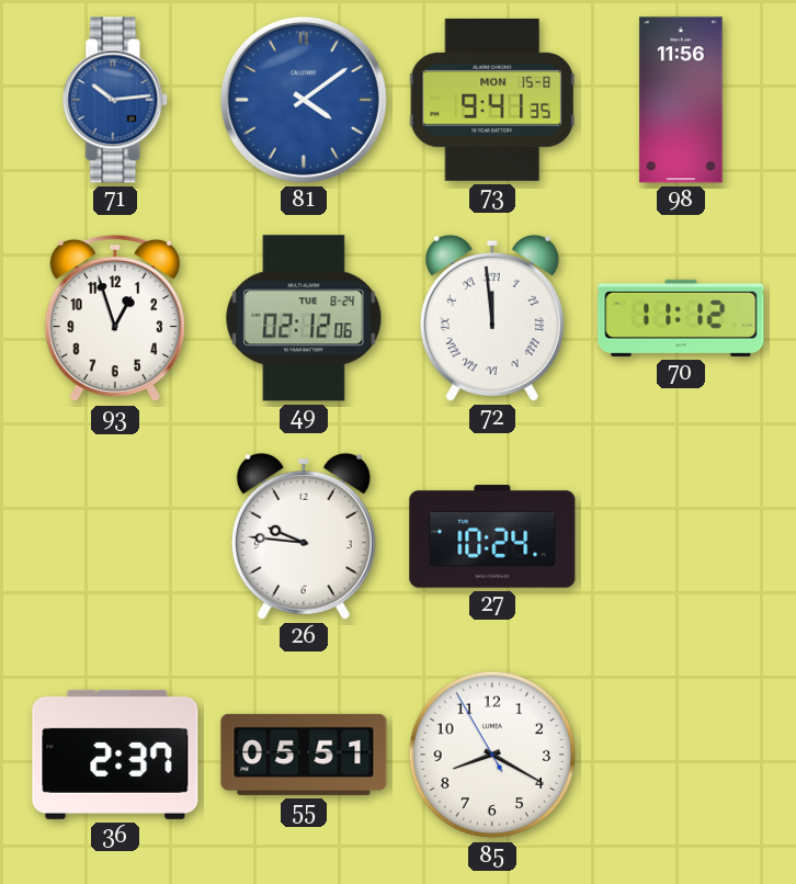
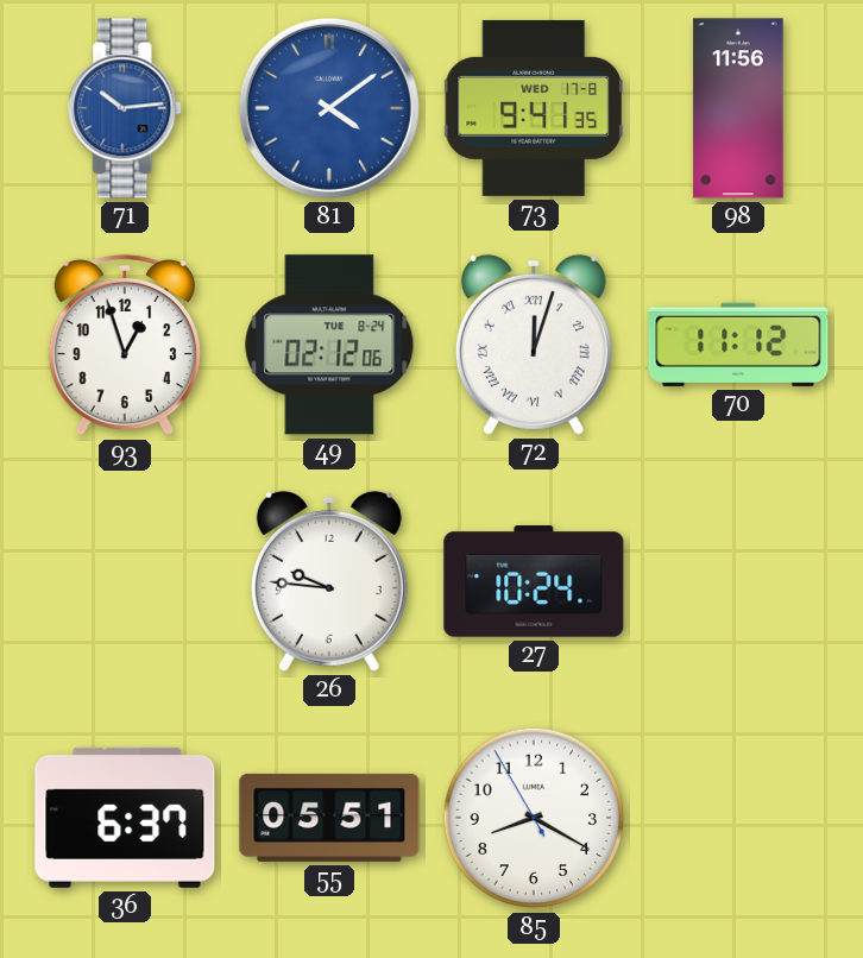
73 date: MON 15-8 -> WED 17-8
72: 11:59 -> 12:03
36: 2:37 -> 6:37
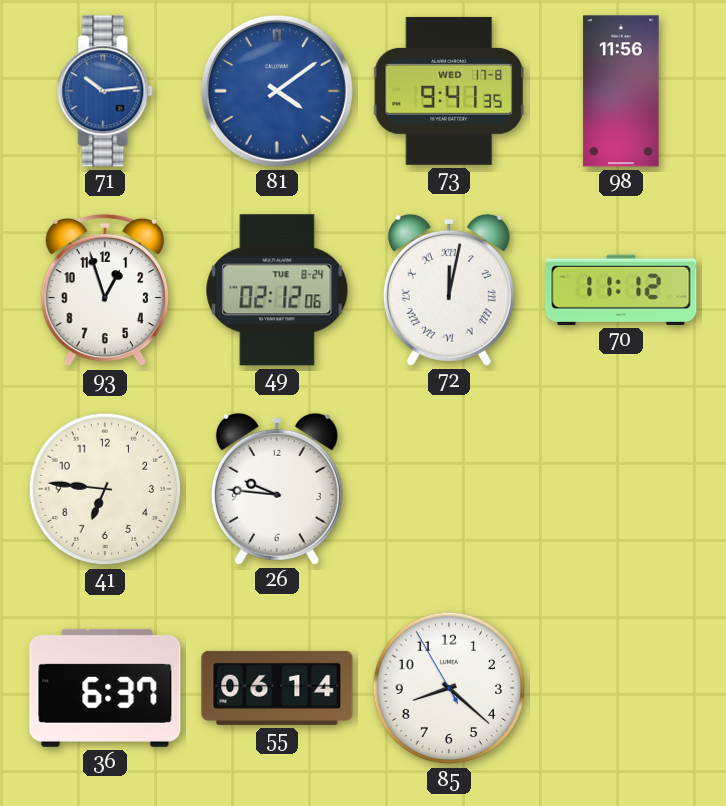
72: 12:03 -> 12:02
41: none -> 6:46
27: 10:24 -> none
55: 05:51 -> 06:14
85: 8:19 -> 8:21
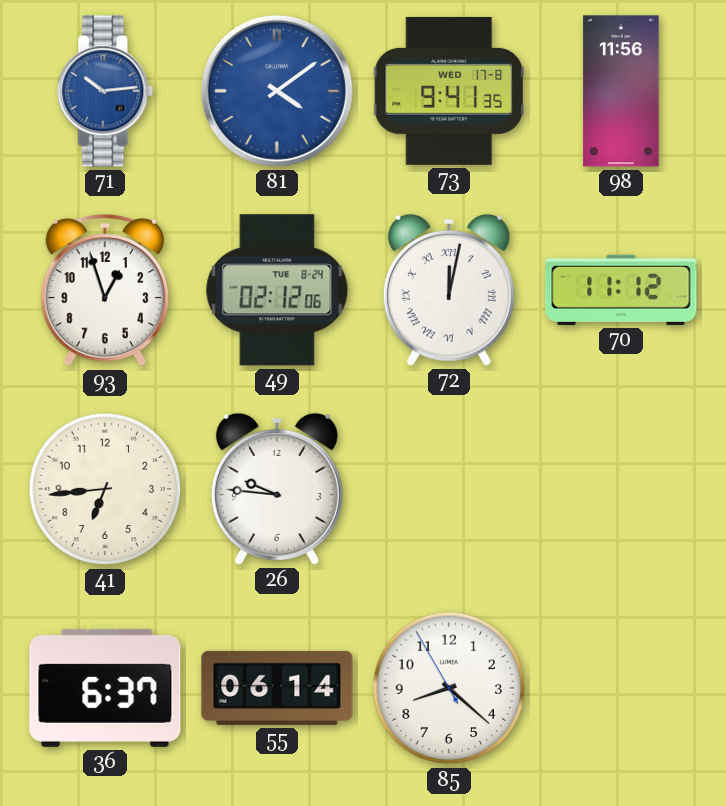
41: 6:46 -> 6:44
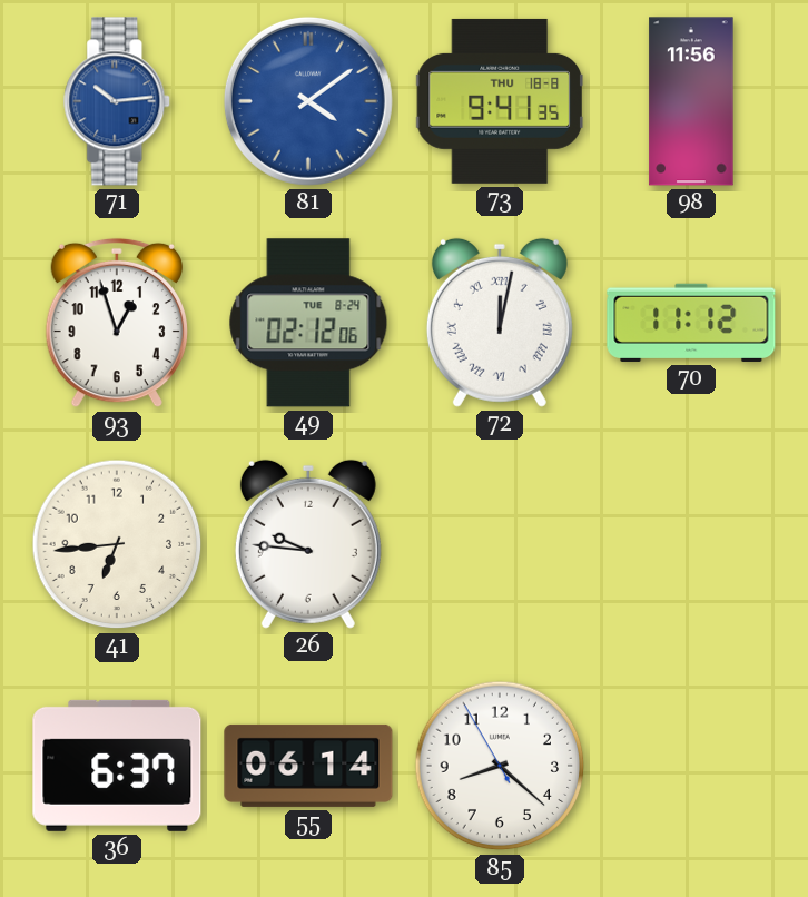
73 date: WED 17-8 -> THU 18-8
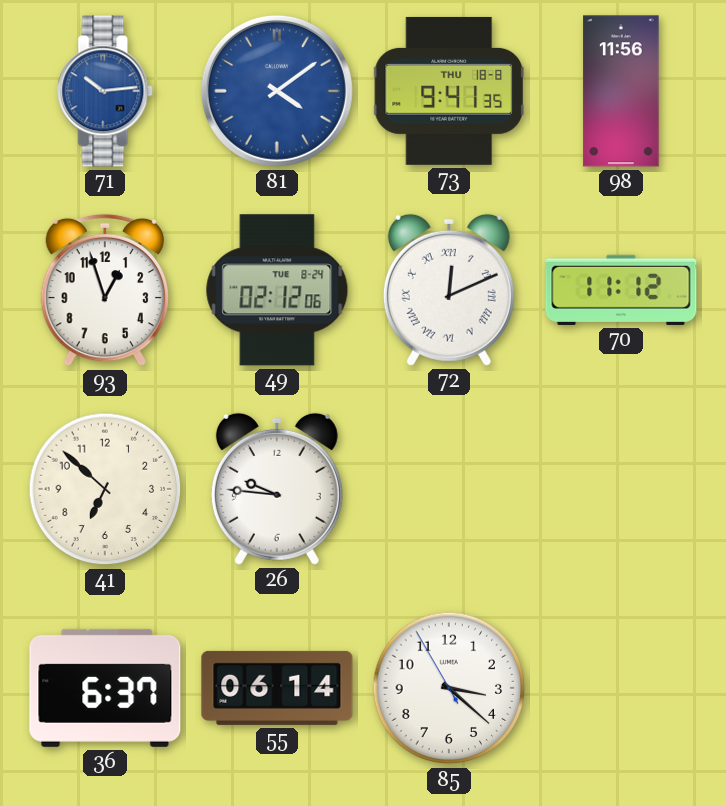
72: 12:02 -> 12:11
41: 6:44 -> 6:52
85: 8:21 -> 3:21
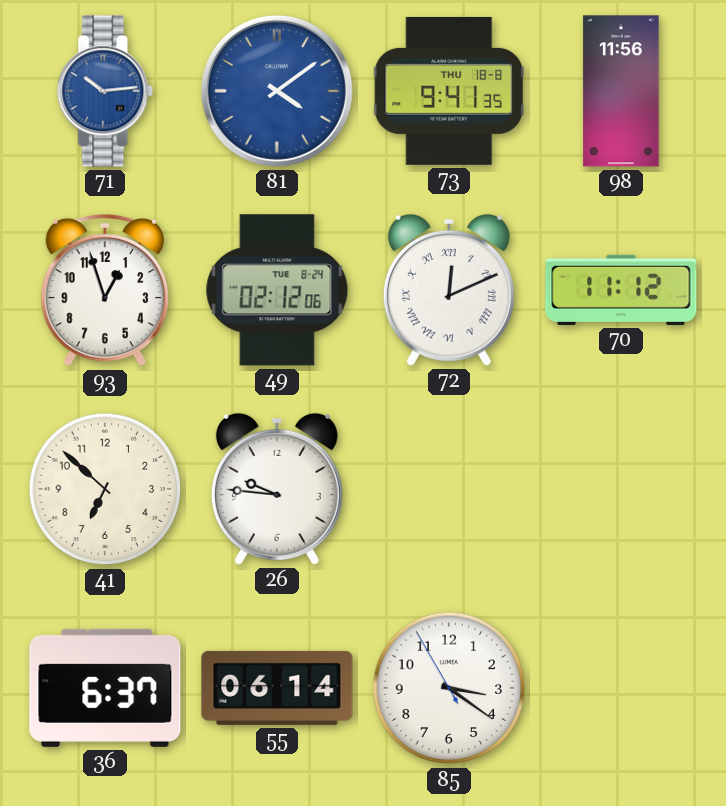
85: 3:21 -> 3:20
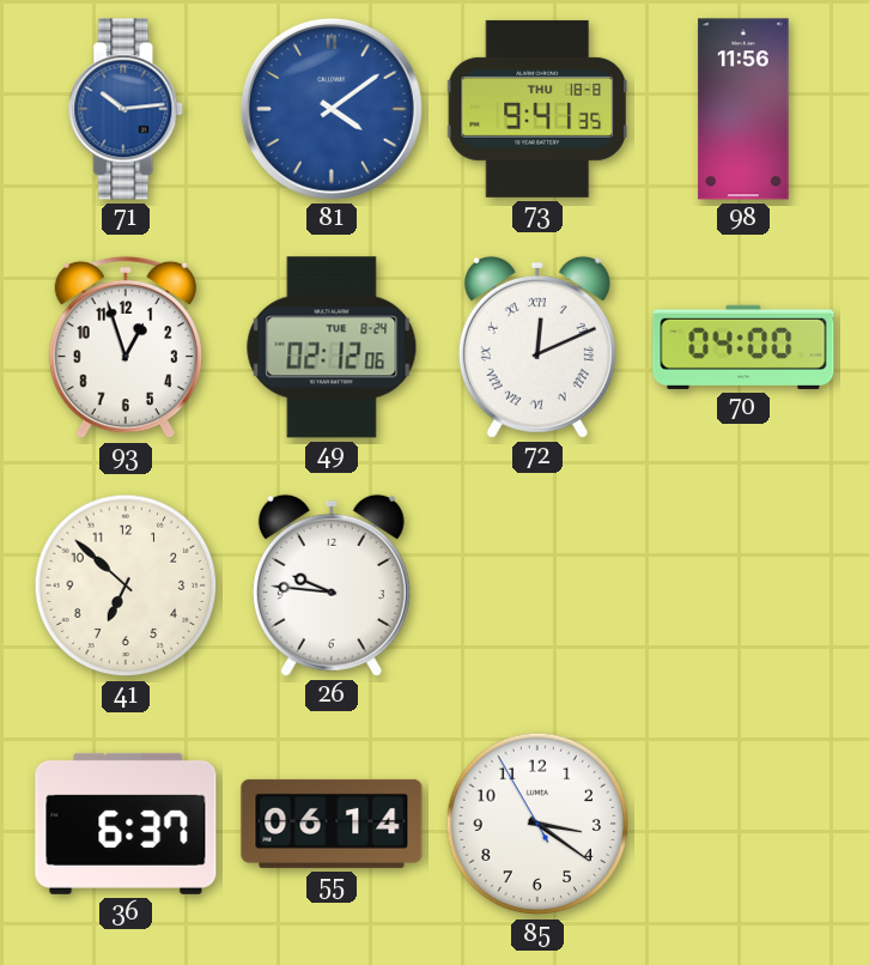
70: 11:12 -> 04:00
